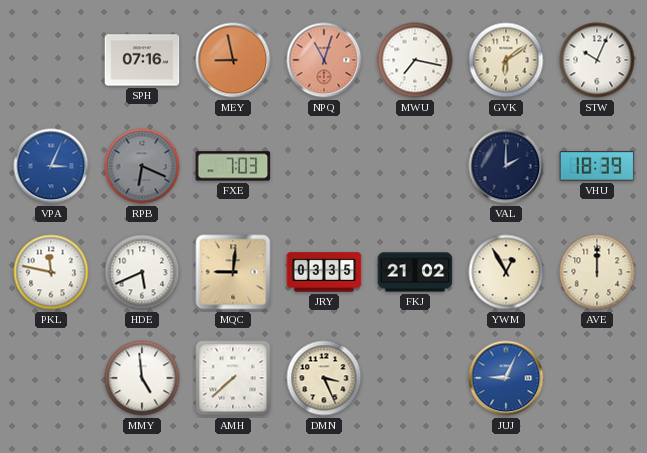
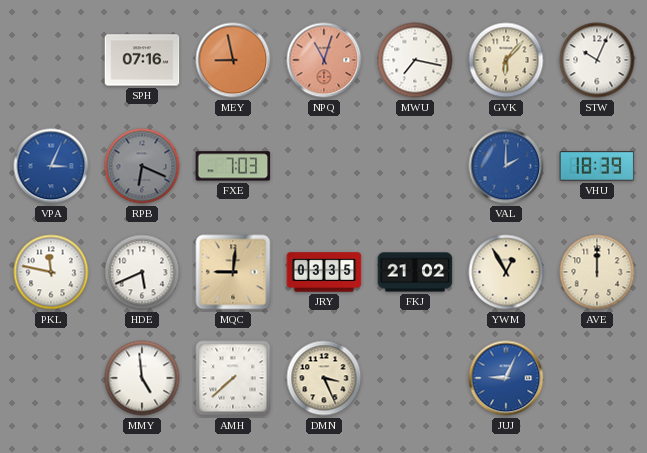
GVK: 6:09 -> 6:07
VAL dial: navy -> blue
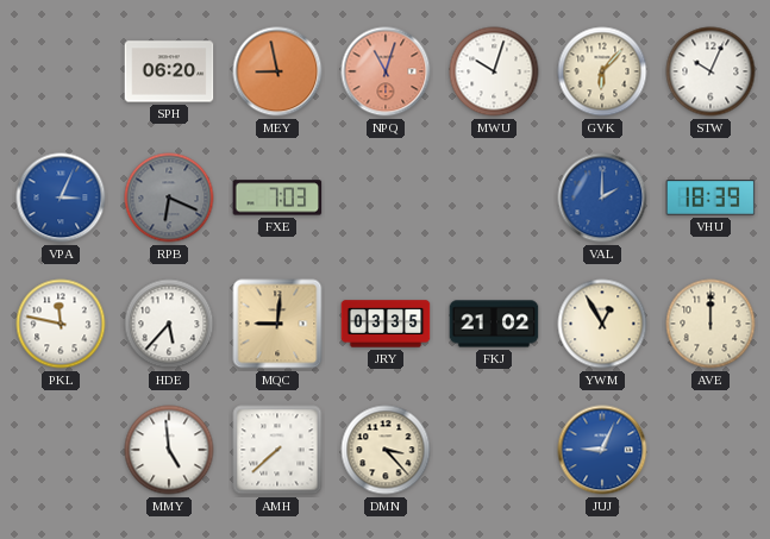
SPH: 07:16 -> 06:20
MWU: 7:17 -> 10:03
HDE: 5:41 -> 5:37
DMN: 3:26 -> 3:23
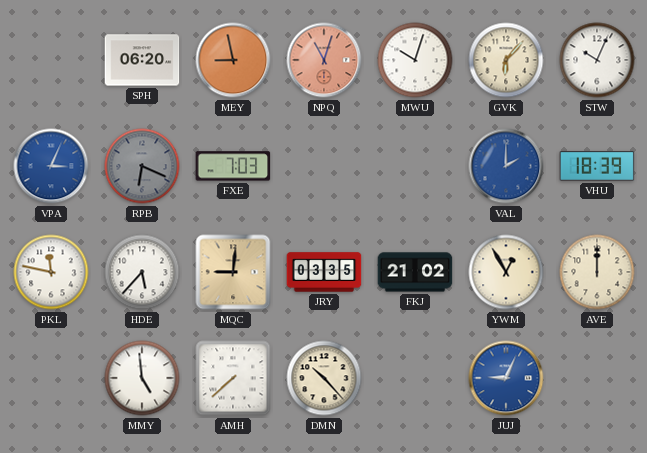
DMN: 3:23 -> 10:23
